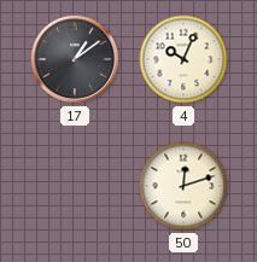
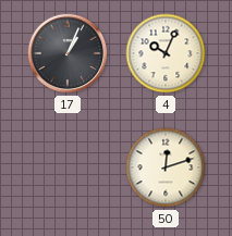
17: 1:09 -> 1:04
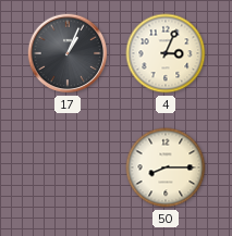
4: 10:04 -> 3:04
50: 12:12 -> 8:15
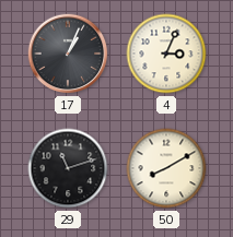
29: none -> 11:12
50: 8:15 -> 8:10
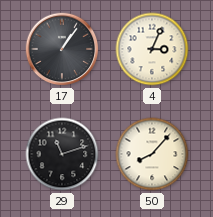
17: 1:04 -> 1:06
50: 8:10 -> 8:07
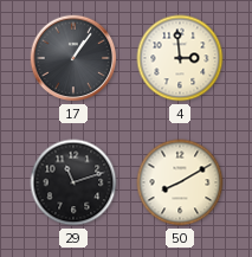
4: 3:04 -> 2:59
50: 8:07 -> 8:10
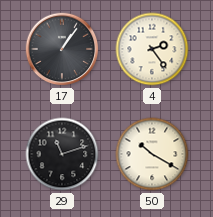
4: 2:59 -> 2:24
50: 8:10 -> 10:20
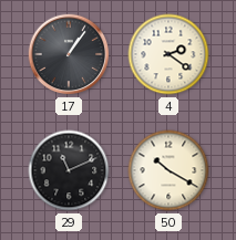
4: 2:24 -> 2:21
29: 11:12 -> 11:11
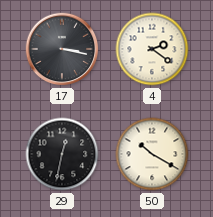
17: 1:06 -> 3:17
29: 11:11 -> 12:32
